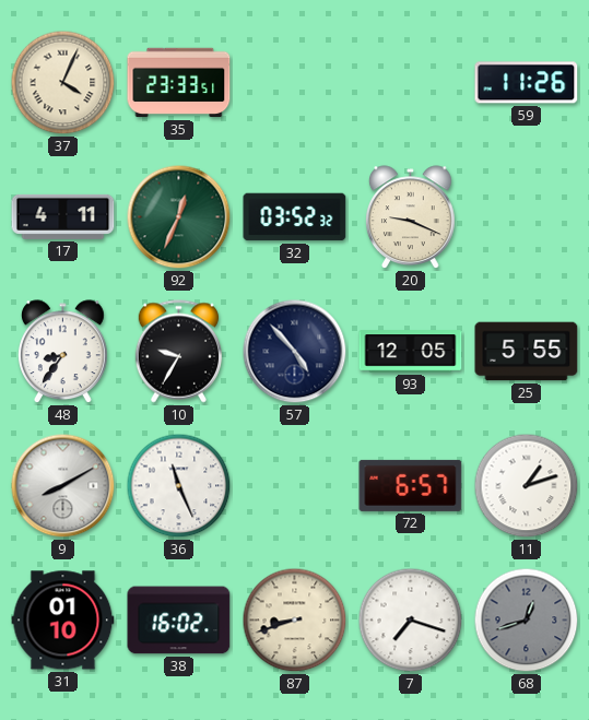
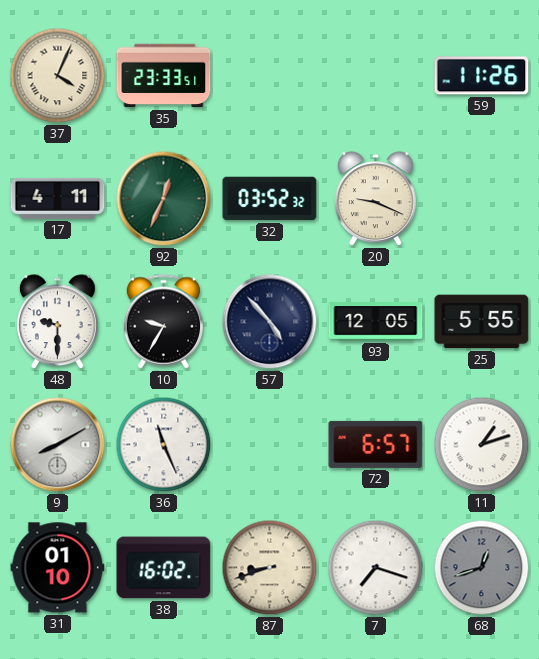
48: 8:36 -> 9:30
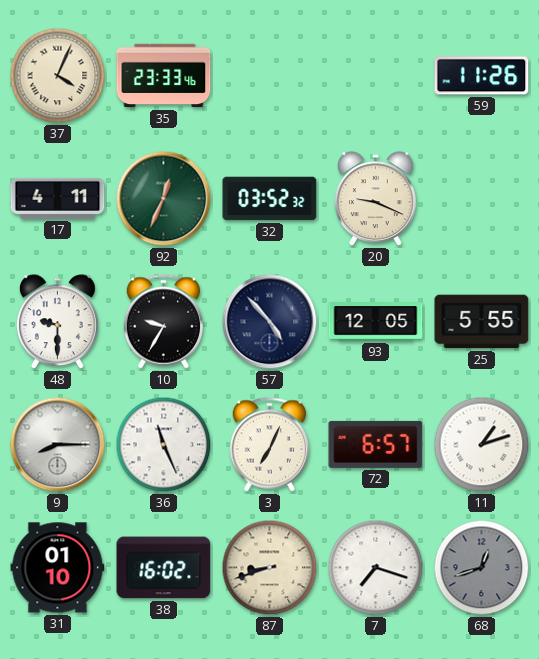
35: 23:33:51 -> 23:33:46
9: 8:10 -> 8:15
3: none -> 7:04
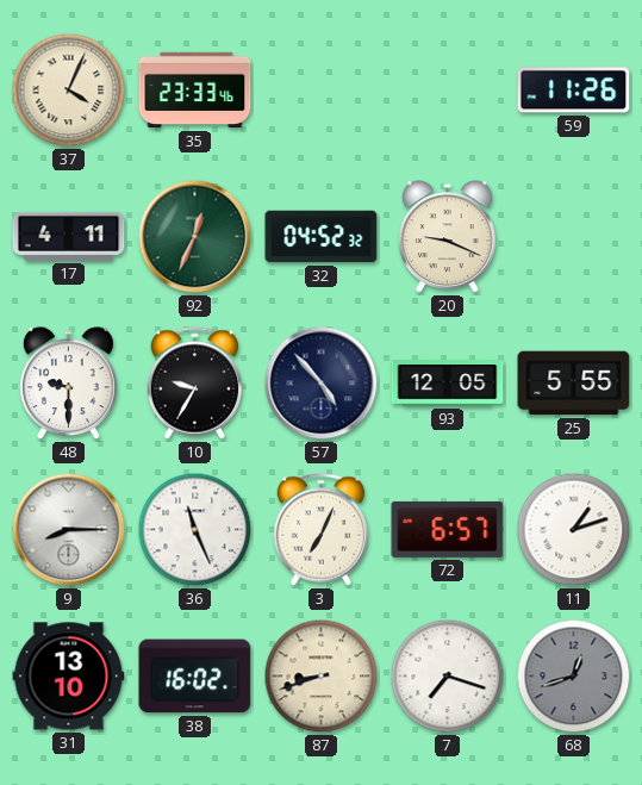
32: 03:52 -> 04:52
31: 01:10 -> 13:10
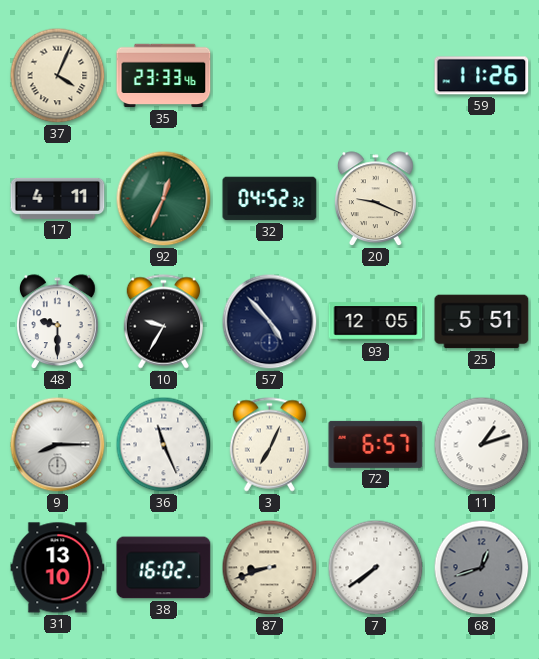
25: 5:55 -> 5:51
7: 7:18 -> 7:39
